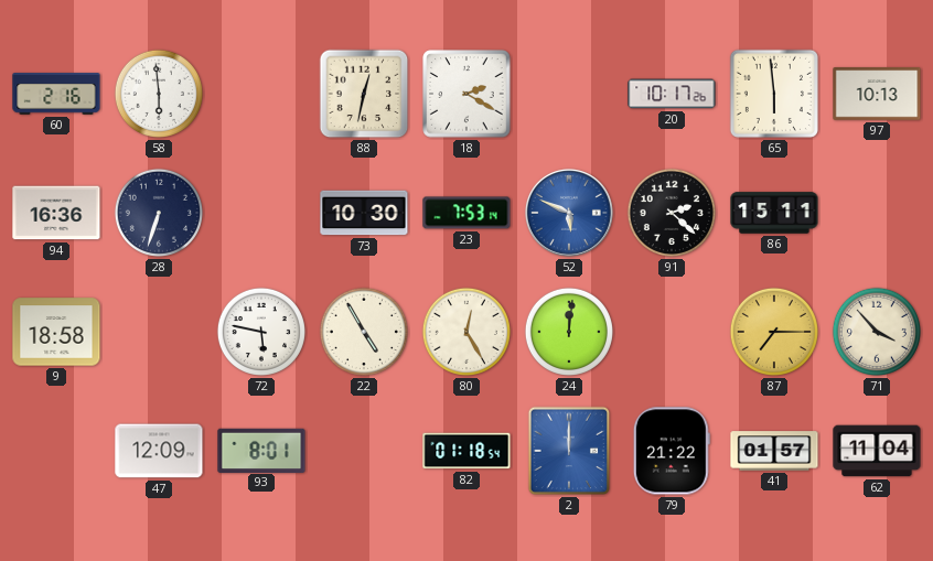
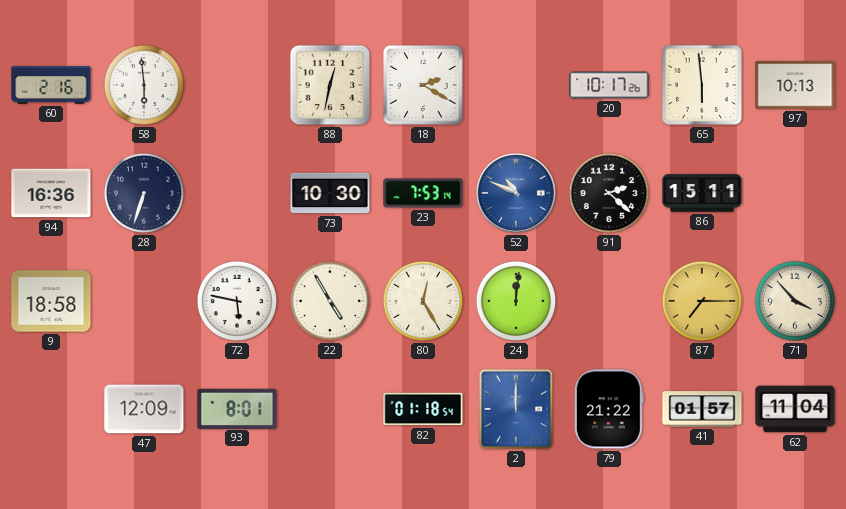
52: 5:49 -> 10:49
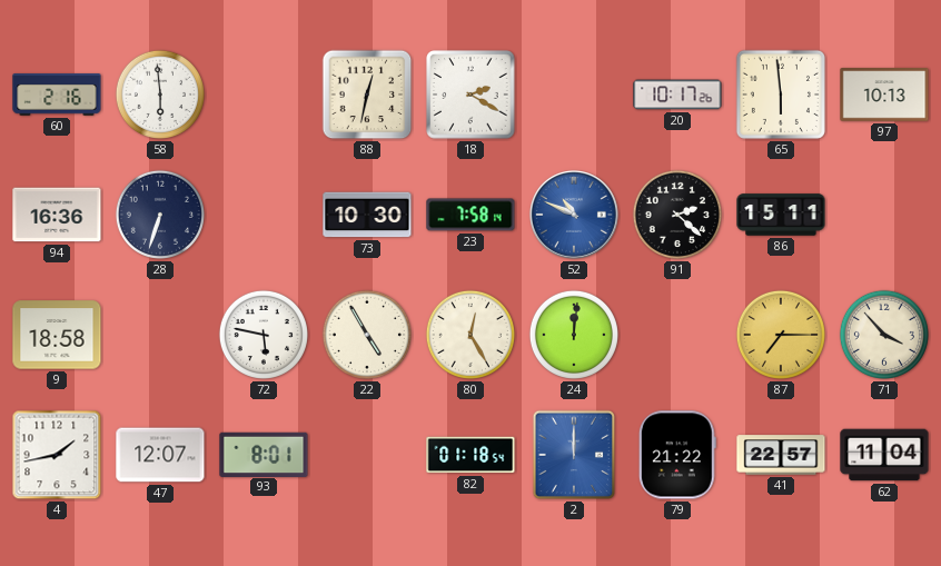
23: 7:53 -> 7:58
4: none -> 1:43
47: 12:09 -> 12:07
41: 01:57 -> 22:57
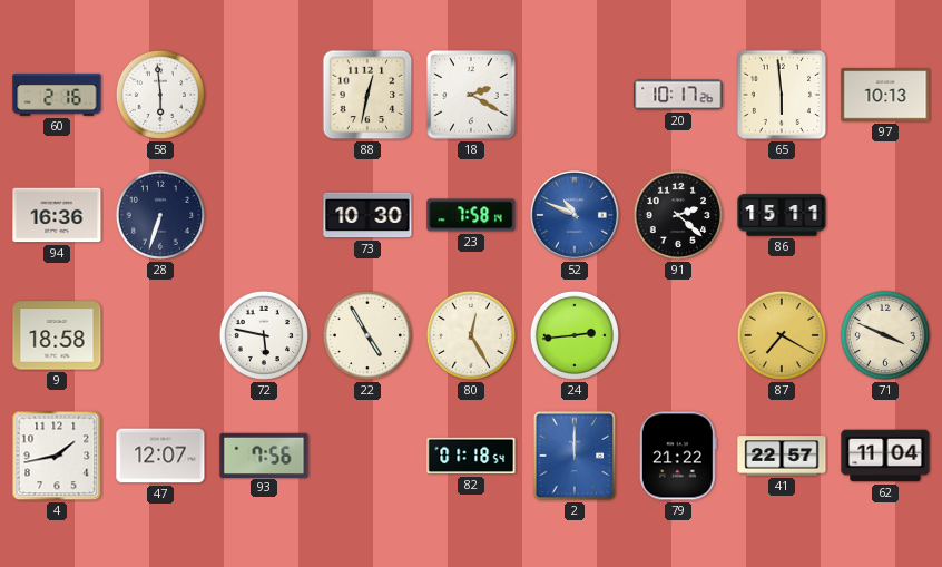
24: 12:01 -> 2:44
87: 7:15 -> 7:20
71: 3:53 -> 3:49
93: 8:01 -> 7:56
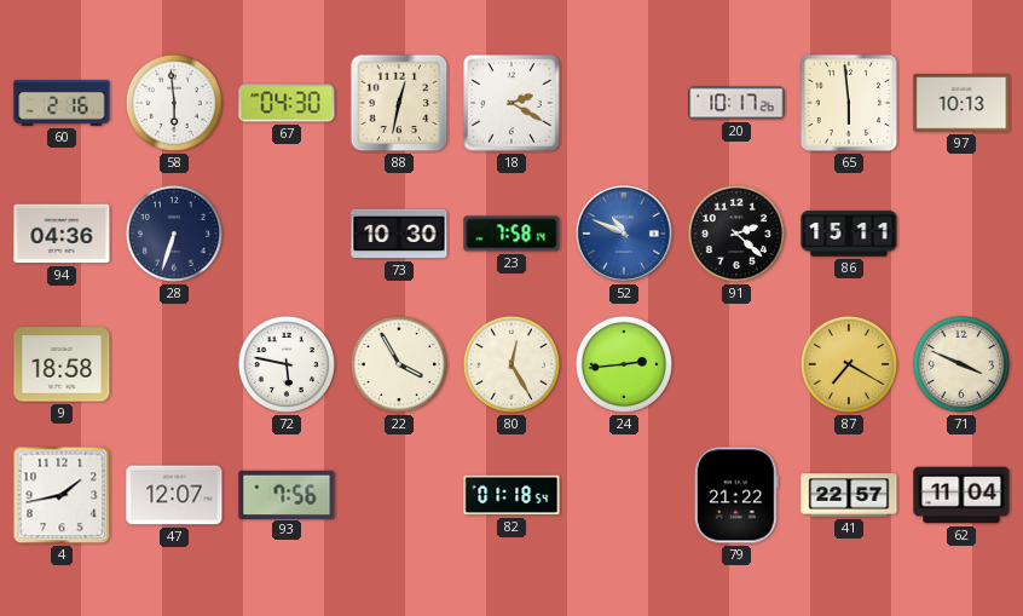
67: none -> 04:30
94: 16:36 -> 04:36
22: 4:55 -> 3:55
2: 12:00 -> none
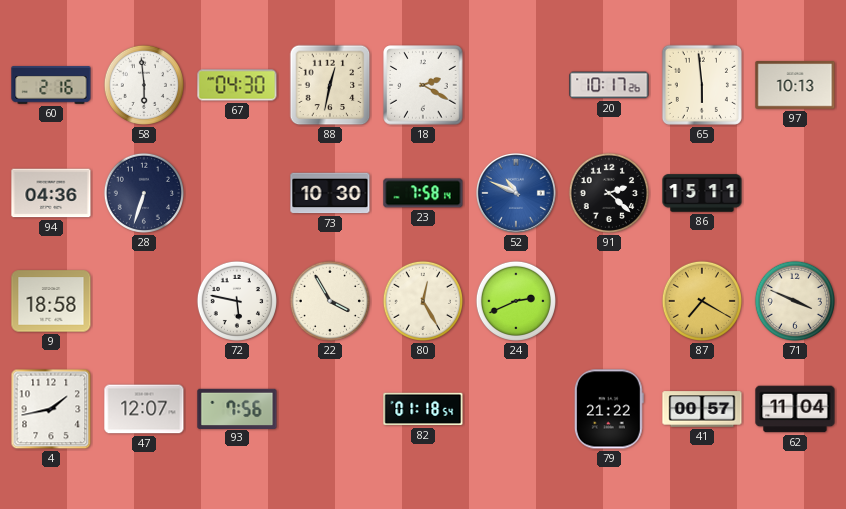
24: 2:44 -> 2:41
41: 22:57 -> 00:57
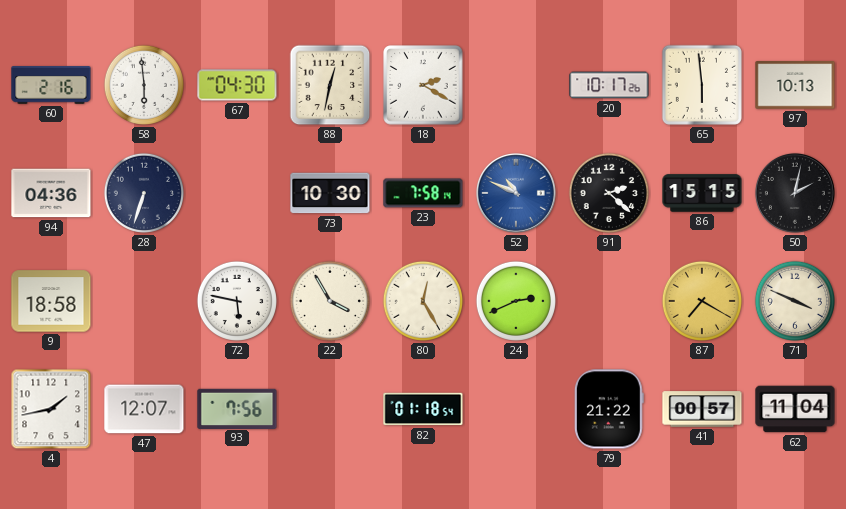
86: 15:11 -> 15:15
50: none -> 2:02
